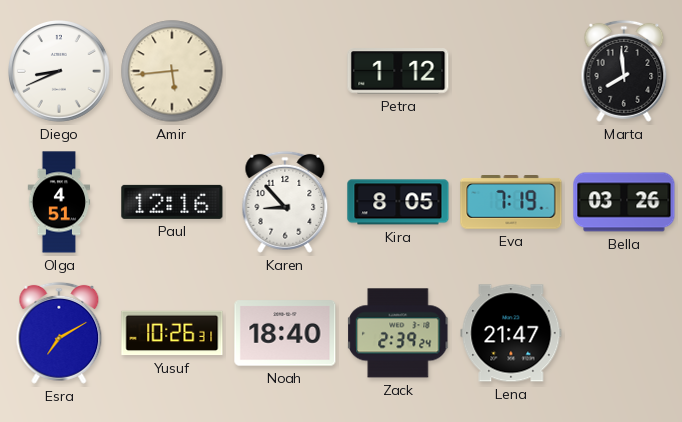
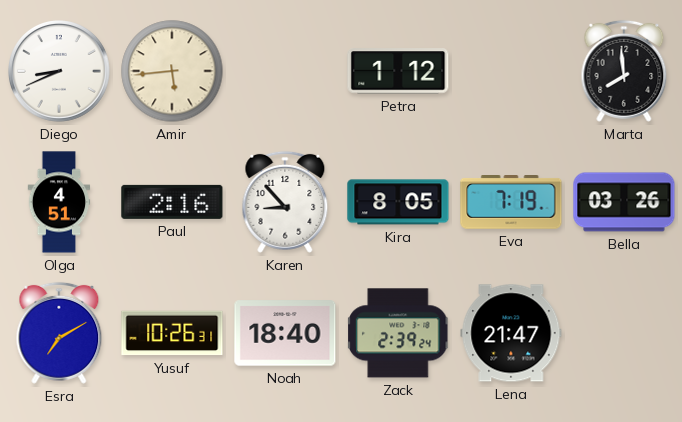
Paul: 12:16 -> 2:16
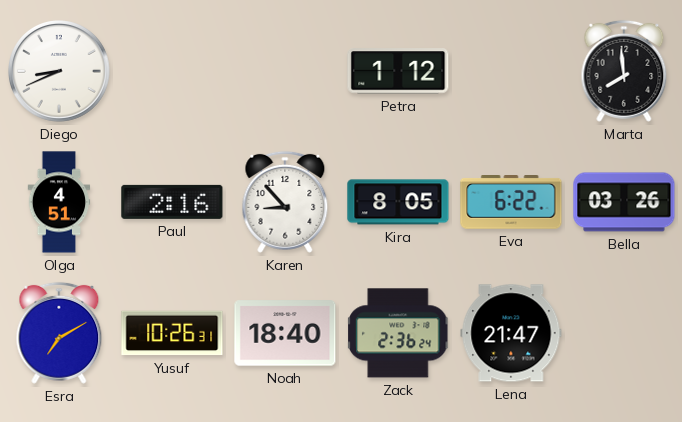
Amir: 5:44 -> none
Eva: 7:19 -> 6:22
Zack: 2:39 -> 2:36
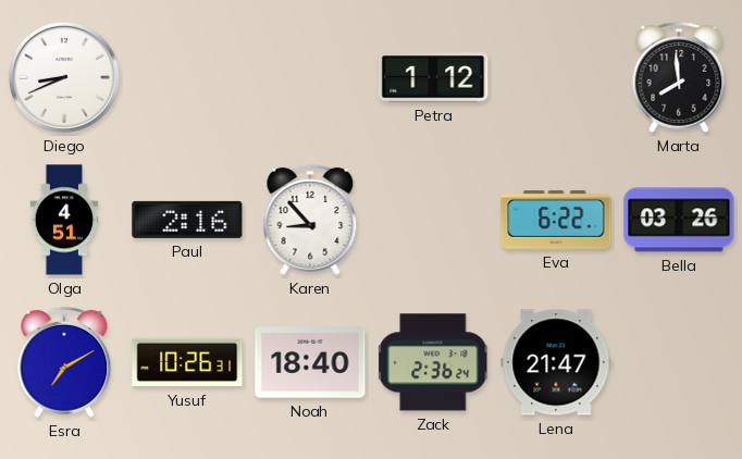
Kira: 8:05 -> none
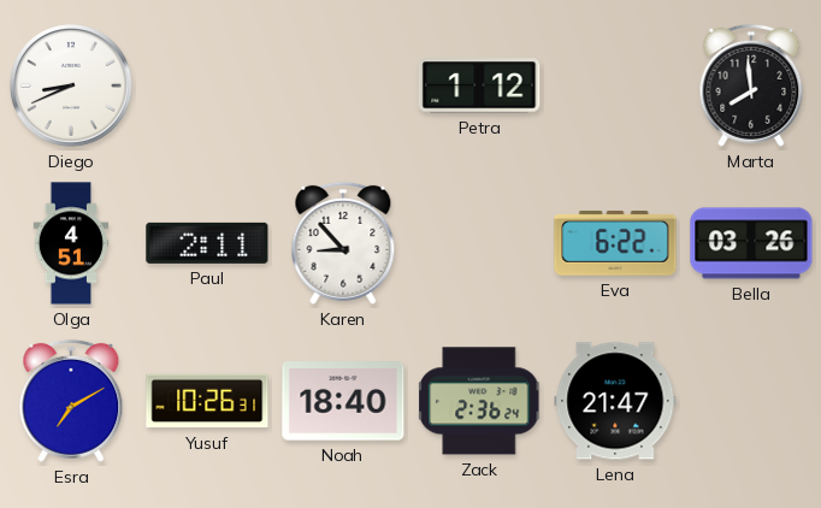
Paul: 2:16 -> 2:11
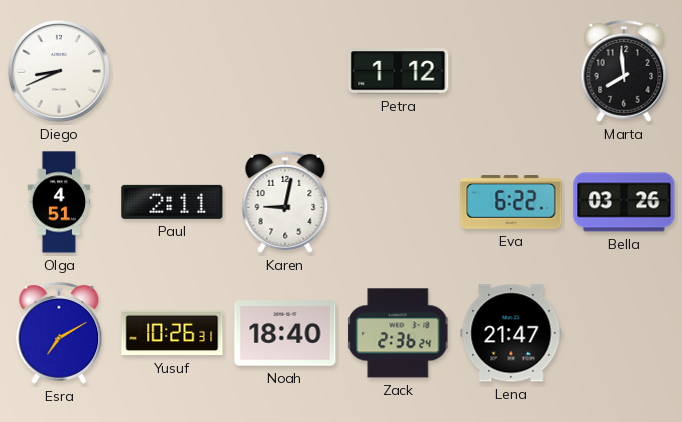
Karen: 8:53 -> 9:02
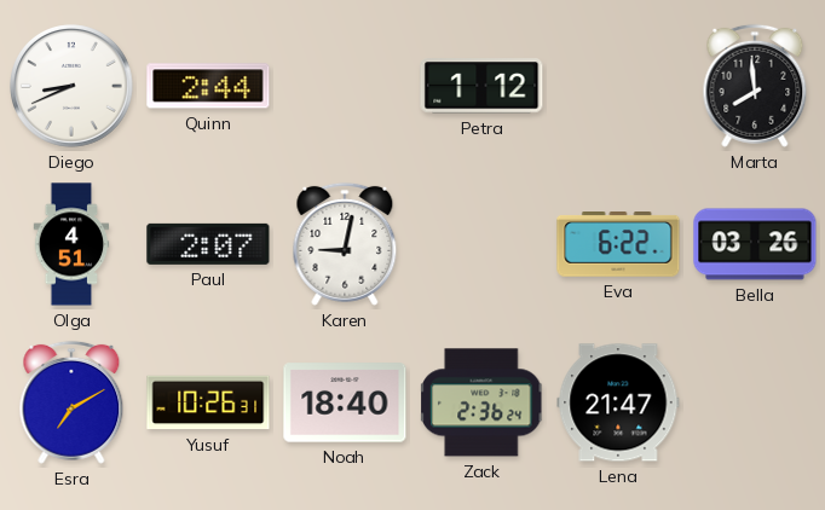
Quinn: none -> 2:44
Paul: 2:11 -> 2:07
